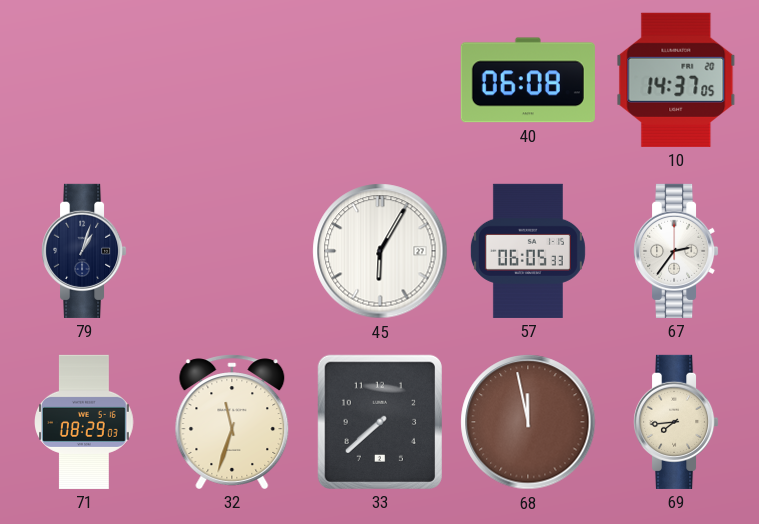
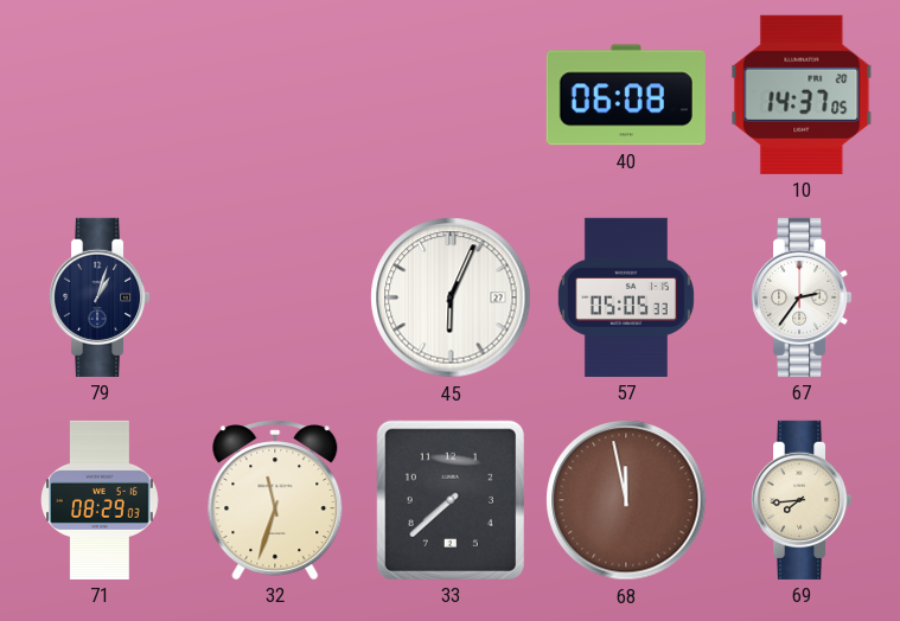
45: 6:05 -> 6:04
57: 06:05 -> 05:05
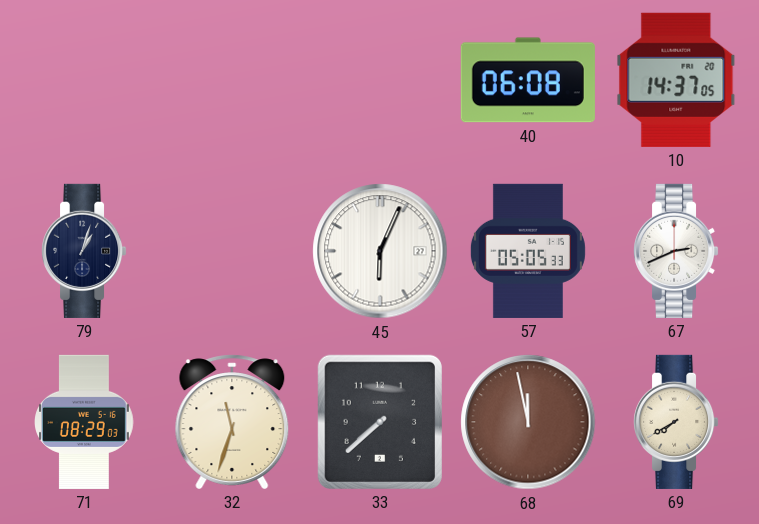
67: 2:36 -> 2:41
69: 7:44 -> 7:40
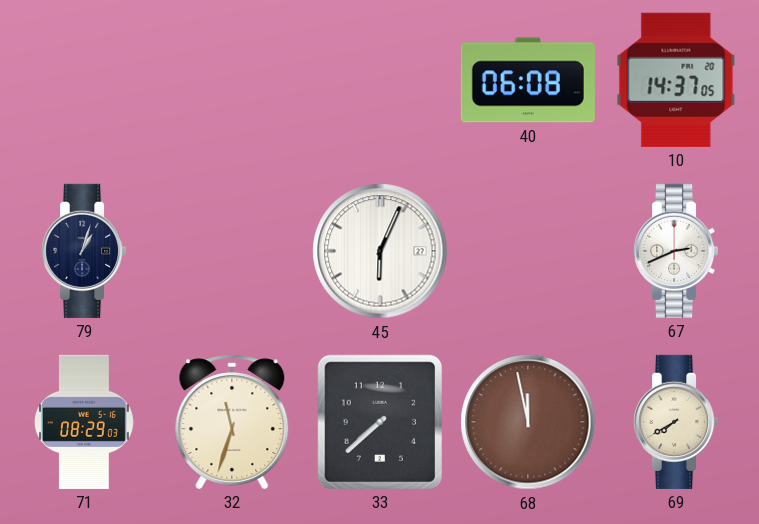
57: 05:05 -> none
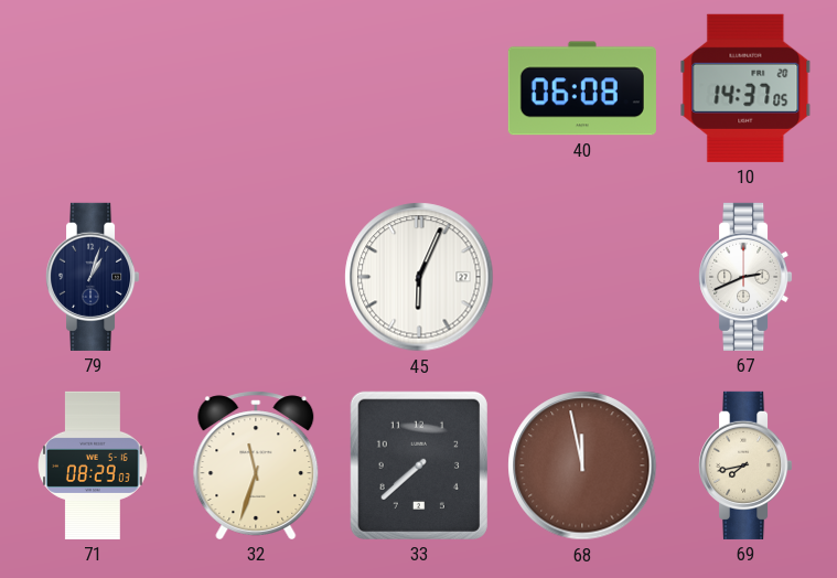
69: 7:40 -> 7:43
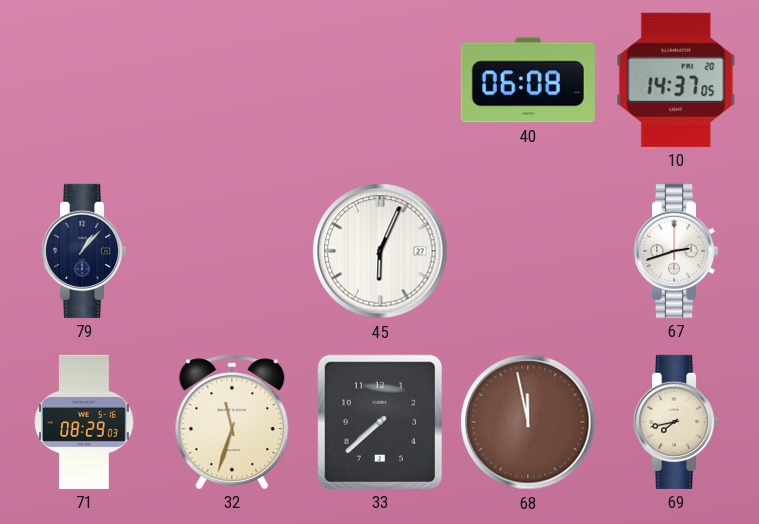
79: 1:03 -> 1:07
67: 2:41 -> 2:42
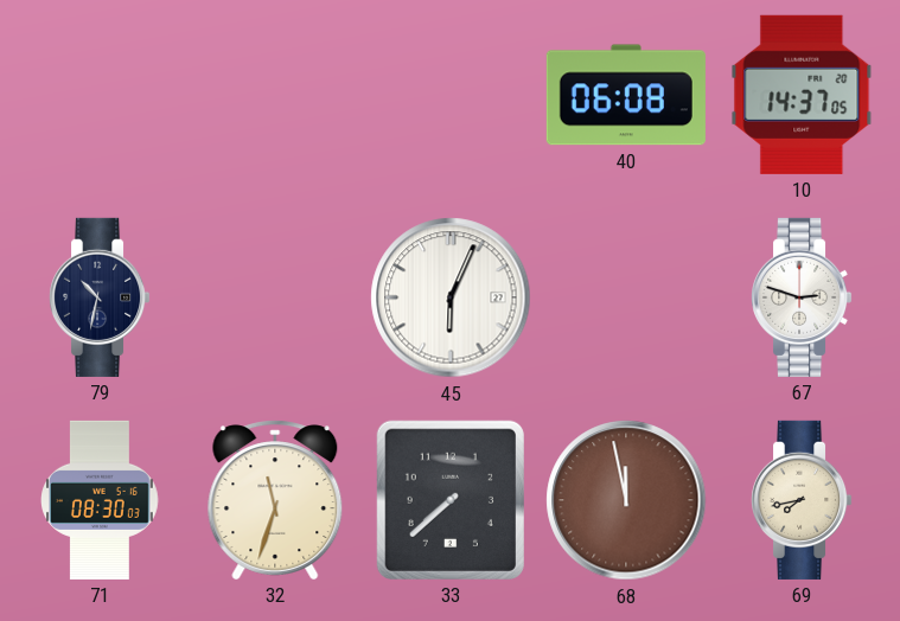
79: 1:07 -> 10:32
67: 2:42 -> 2:48
71: 08:29 -> 08:30
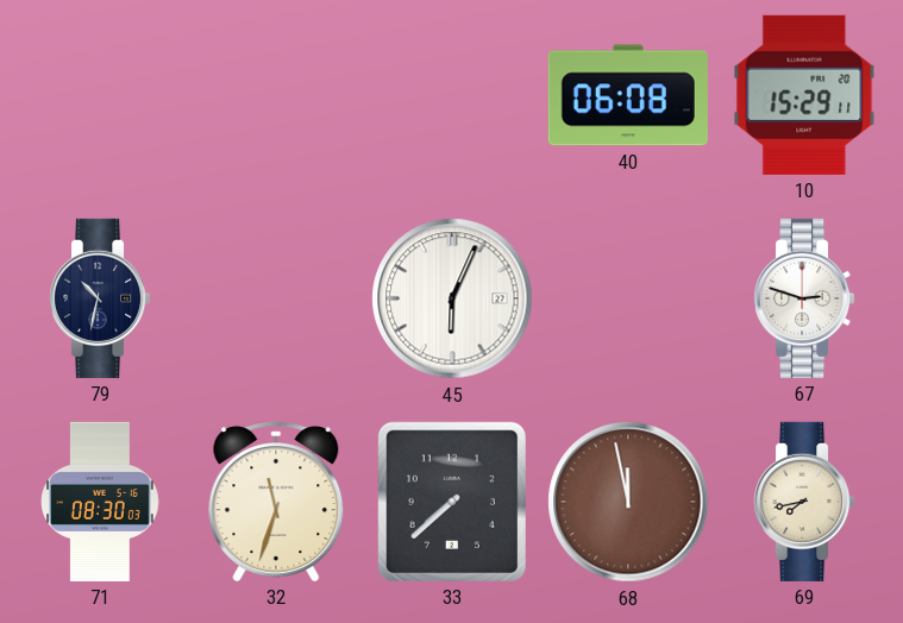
10: 14:37 -> 15:29
